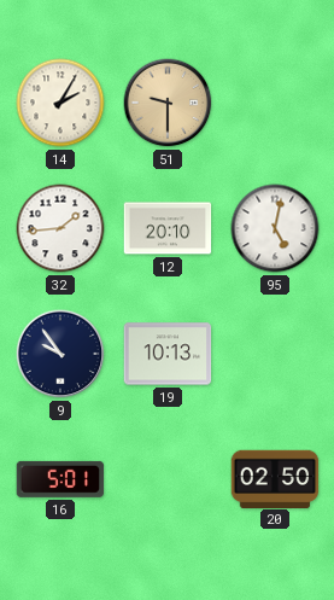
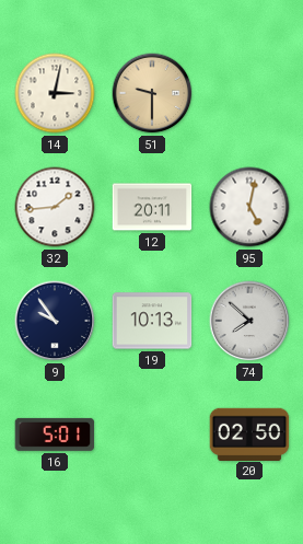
14: 2:05 -> 3:02
12: 20:10 -> 20:11
74: none -> 7:52
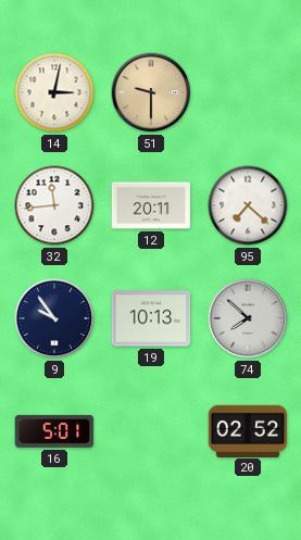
32: 1:44 -> 11:44
95: 5:02 -> 7:22
20: 02:50 -> 02:52
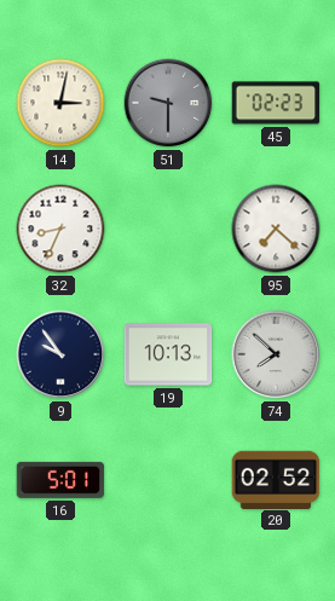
51 dial: champagne -> grey
45: none -> 02:23
32: 11:44 -> 8:34
12: 20:11 -> none
